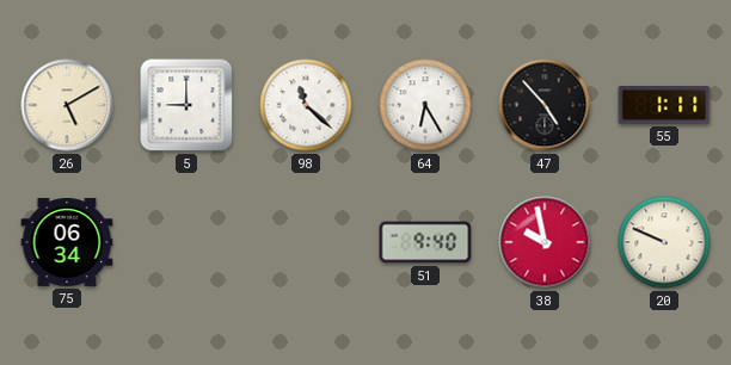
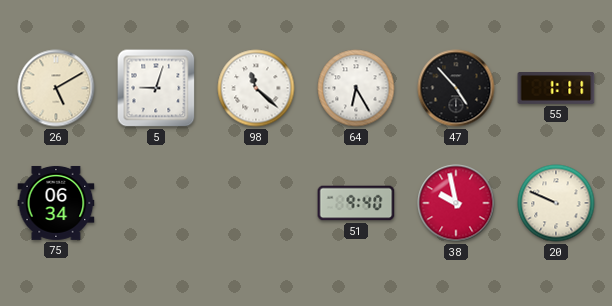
5: 9:00 -> 9:03
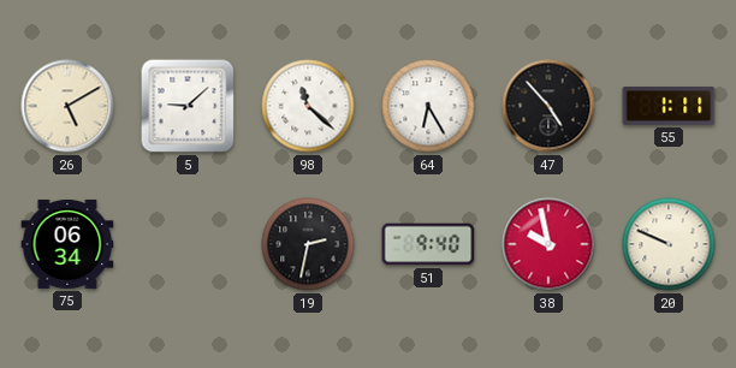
5: 9:03 -> 9:08
19: none -> 2:32
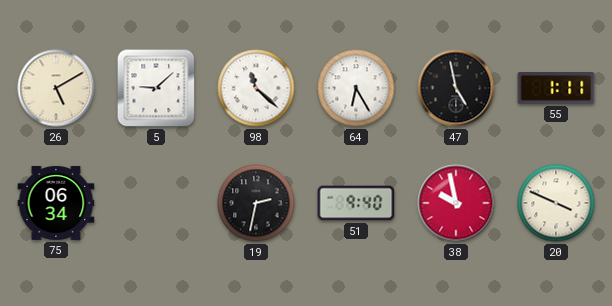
47: 4:53 -> 4:58
20: 9:49 -> 3:49
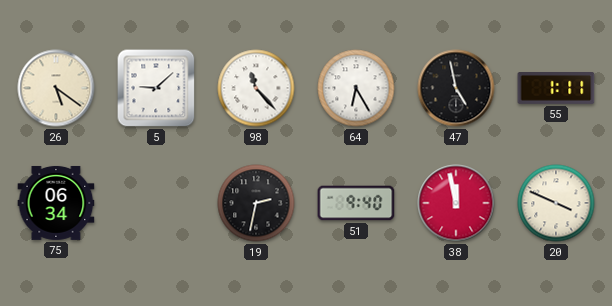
26: 5:10 -> 5:21
98: 11:22 -> 11:23
38: 9:58 -> 11:58
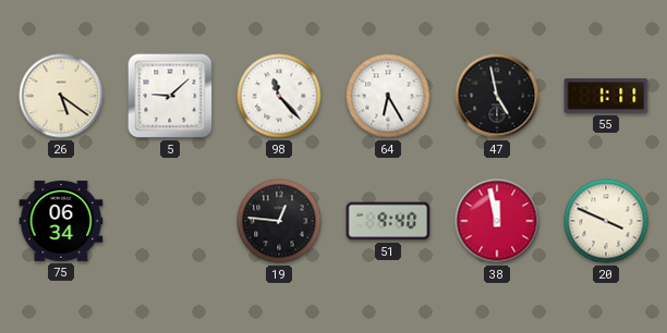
19: 2:32 -> 12:46
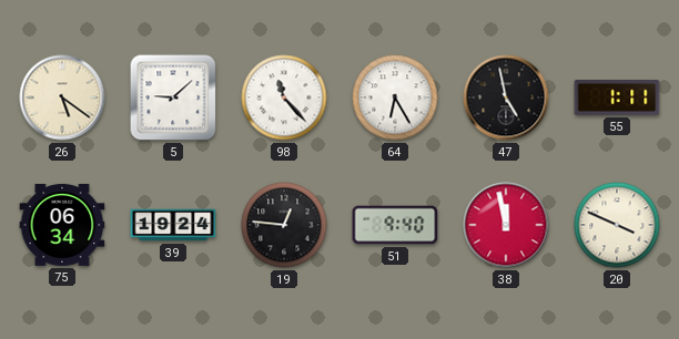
39: none -> 19:24
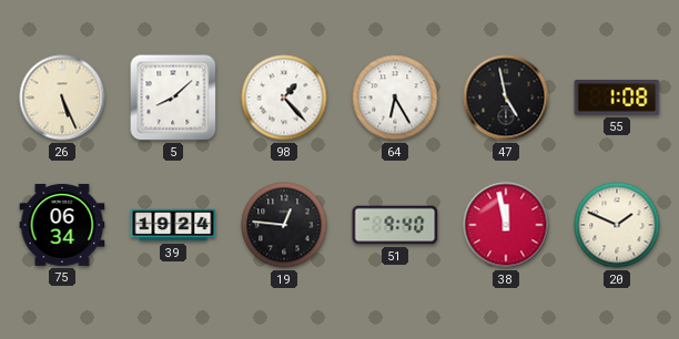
26: 5:21 -> 5:26
5: 9:08 -> 8:08
98: 11:23 -> 1:23
55: 1:11 -> 1:08
20: 3:49 -> 1:49
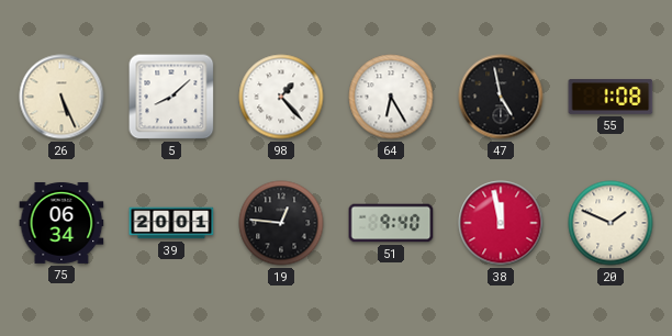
39: 19:24 -> 20:01
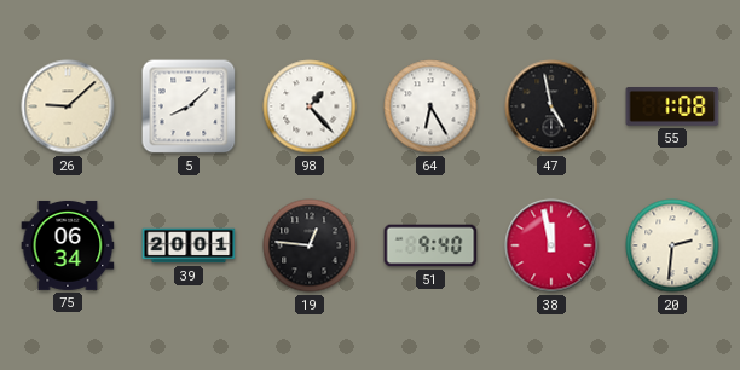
26: 5:26 -> 9:08
20: 1:49 -> 2:31
